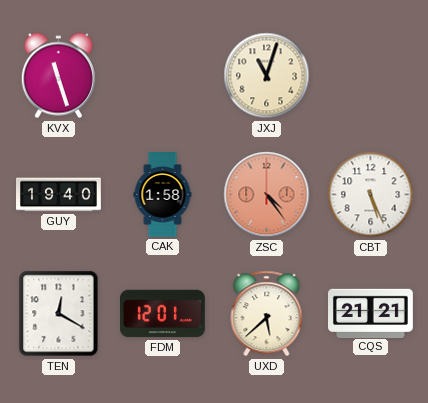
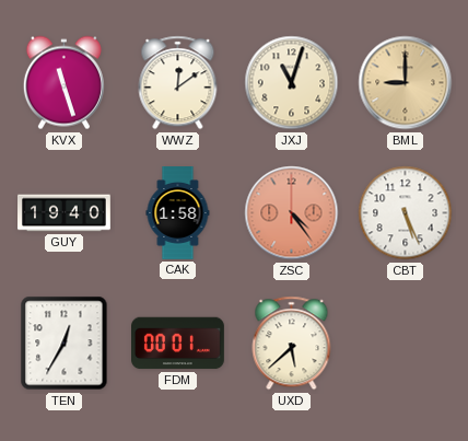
WWZ: none -> 12:09
BML: none -> 9:00
TEN: 12:20 -> 12:35
FDM: 12:01 -> 00:01
CQS: 21:21 -> none
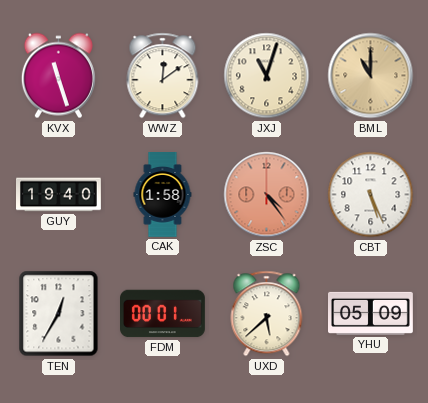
BML: 9:00 -> 11:00
YHU: none -> 05:09
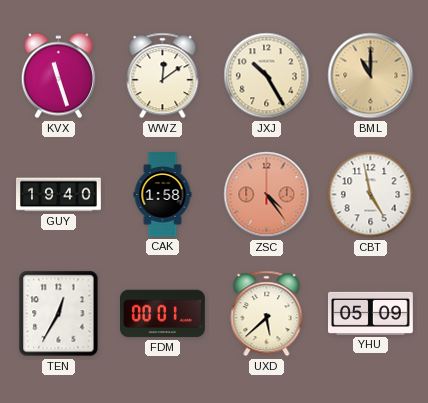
JXJ: 11:03 -> 10:25
CBT: 5:26 -> 4:58
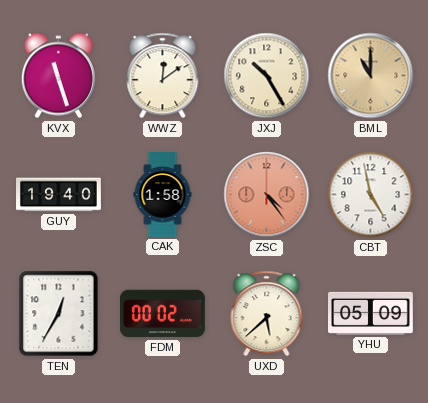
FDM: 00:01 -> 00:02
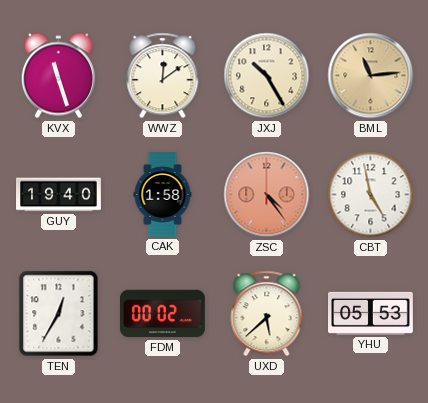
BML: 11:00 -> 11:14
YHU: 05:09 -> 05:53
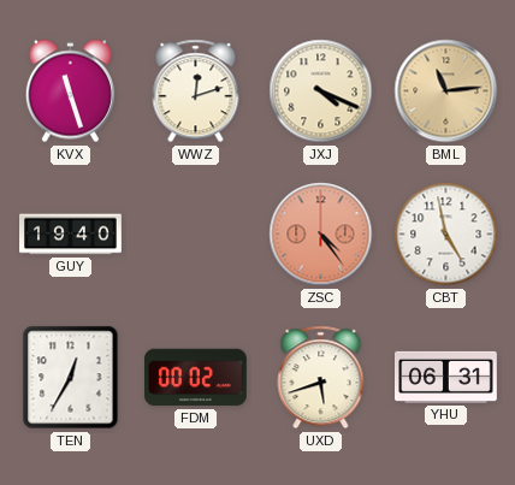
WWZ: 12:09 -> 12:12
JXJ: 10:25 -> 4:19
CAK: 1:58 -> none
UXD: 5:38 -> 5:42
YHU: 05:53 -> 06:31
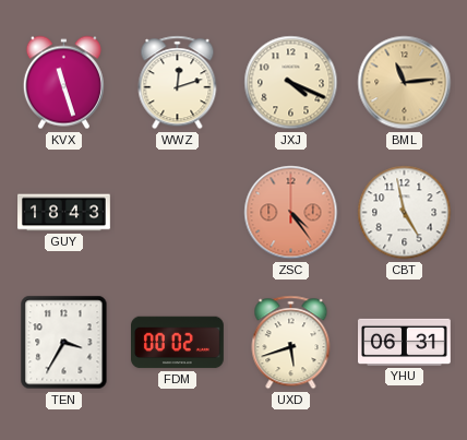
GUY: 19:40 -> 18:43
TEN: 12:35 -> 3:35
